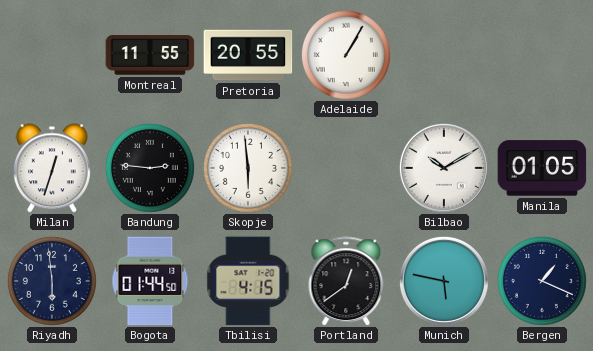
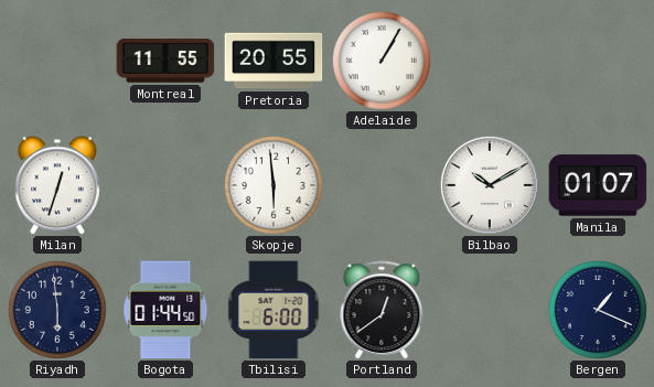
Bandung: 2:46 -> none
Manila: 01:05 -> 01:07
Tbilisi: 4:15 -> 6:00
Munich: 5:47 -> none
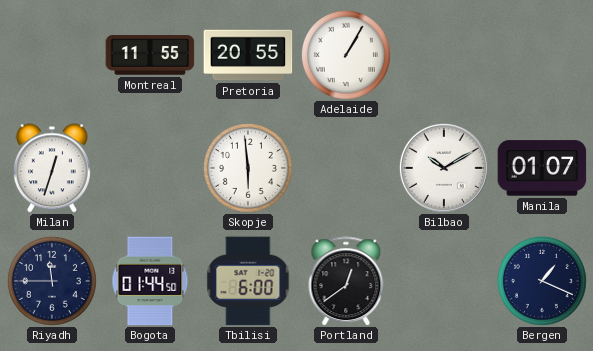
Riyadh: 5:59 -> 11:45
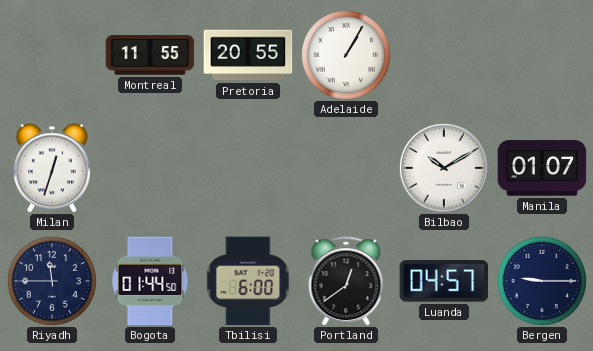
Skopje: 5:59 -> none
Luanda: none -> 04:57
Bergen: 1:19 -> 9:15
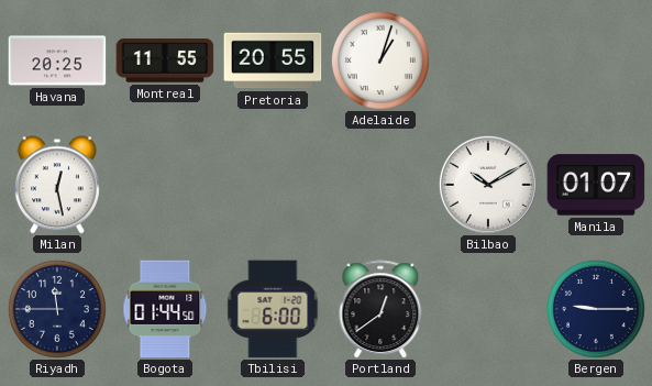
Havana: none -> 20:25
Adelaide: 1:05 -> 1:03
Milan: 12:33 -> 12:28
Luanda: 04:57 -> none
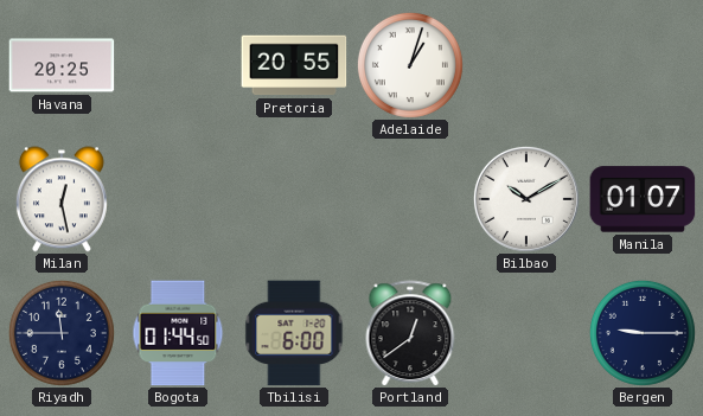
Montreal: 11:55 -> none
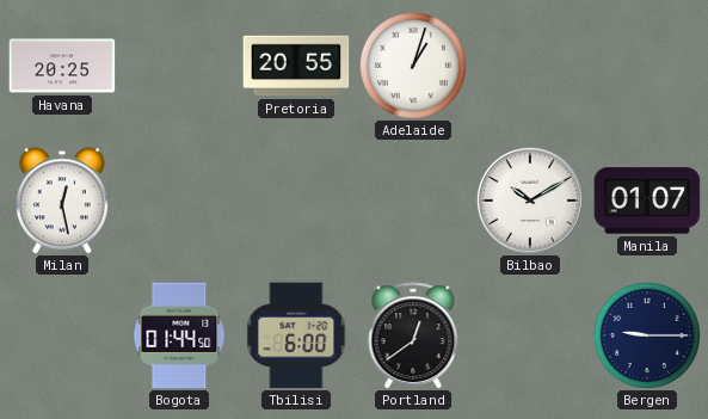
Riyadh: 11:45 -> none
